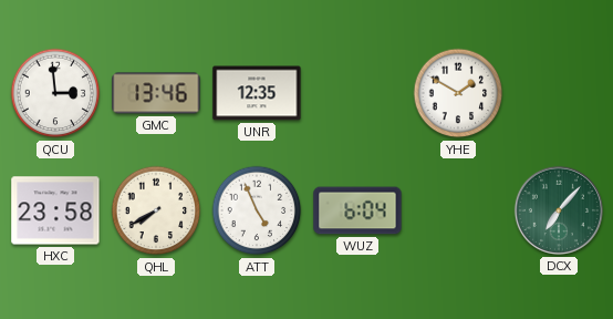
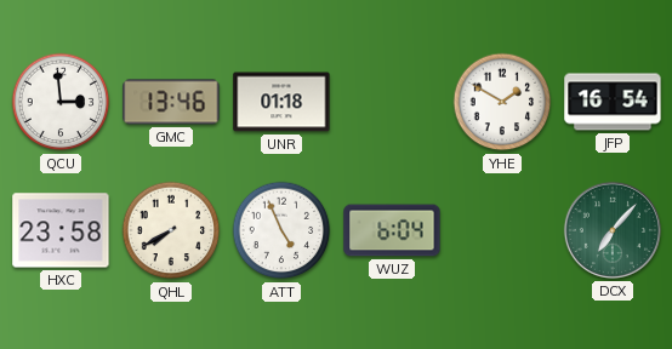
UNR: 12:35 -> 01:18
JFP: none -> 16:54
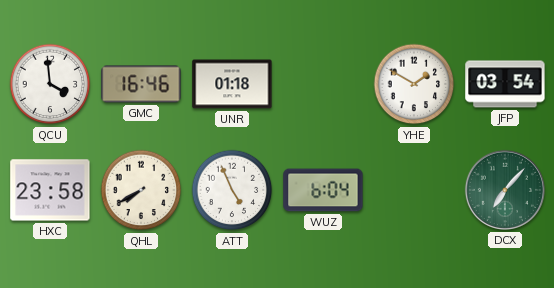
QCU: 2:59 -> 3:59
GMC: 13:46 -> 16:46
JFP: 16:54 -> 03:54
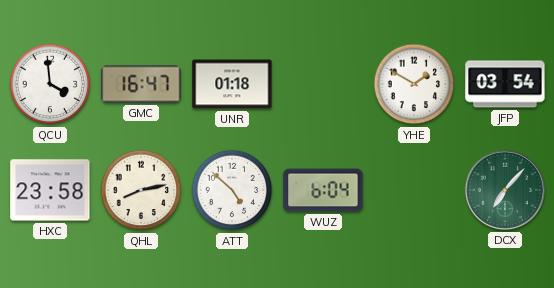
GMC: 16:46 -> 16:47
QHL: 7:40 -> 8:13
ATT: 4:56 -> 4:52
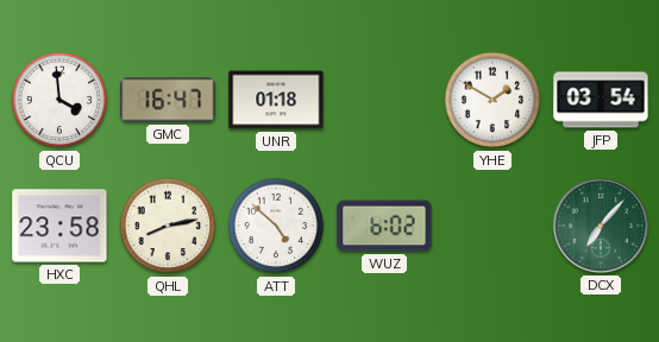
WUZ: 6:04 -> 6:02
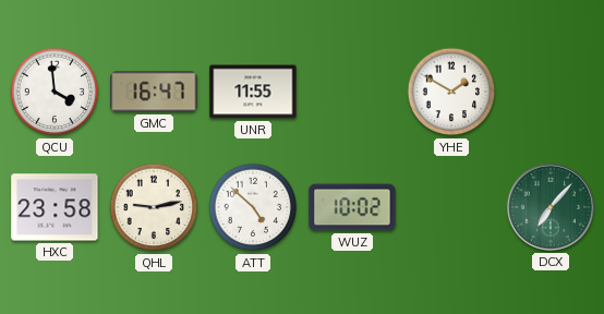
UNR: 01:18 -> 11:55
JFP: 03:54 -> none
QHL: 8:13 -> 9:13
WUZ: 6:02 -> 10:02
